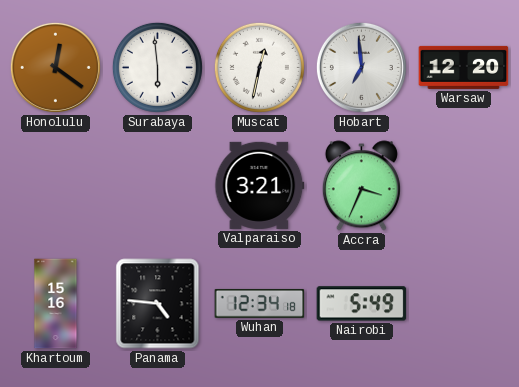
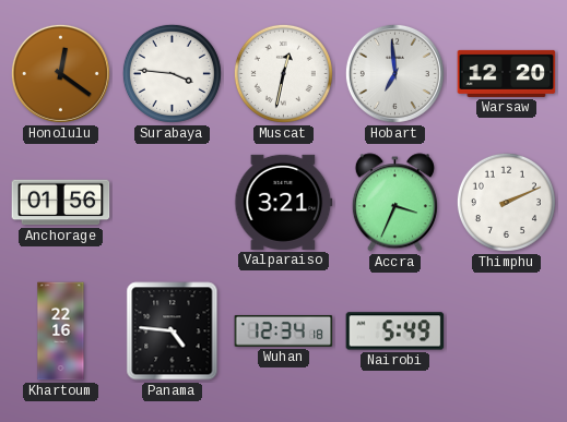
Surabaya: 5:59 -> 3:46
Anchorage: none -> 01:56
Thimphu: none -> 2:11
Khartoum: 15:16 -> 22:16
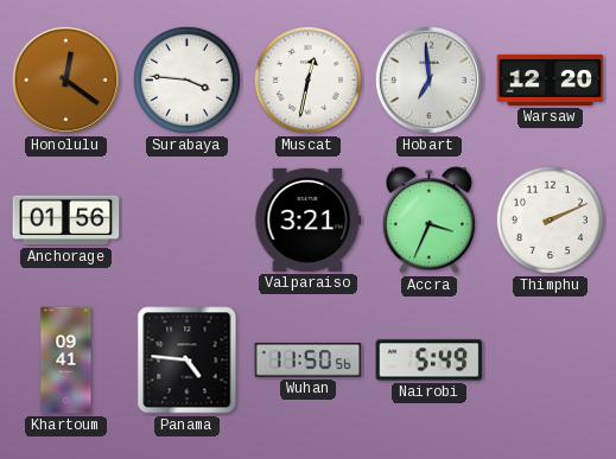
Khartoum: 22:16 -> 09:41
Wuhan: 12:34 -> 11:50
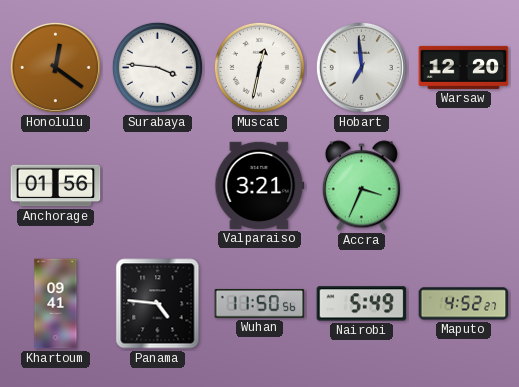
Thimphu: 2:11 -> none
Maputo: none -> 4:52
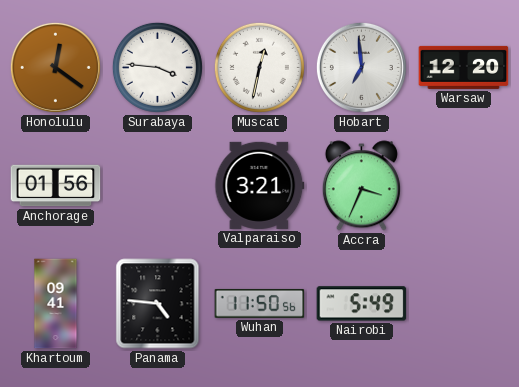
Maputo: 4:52 -> none
